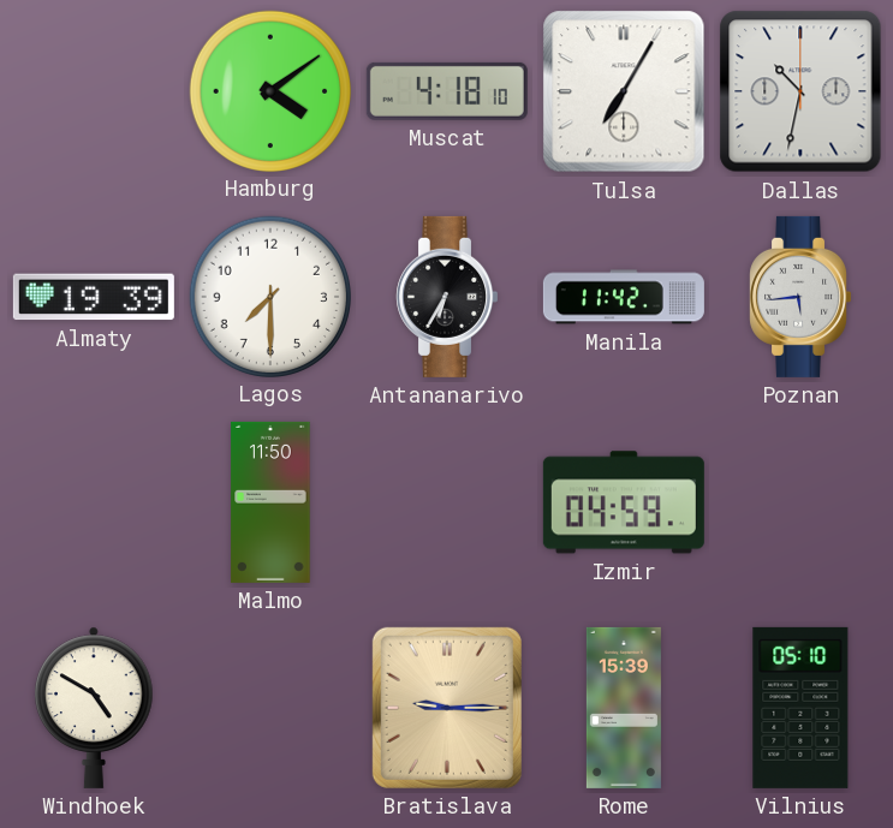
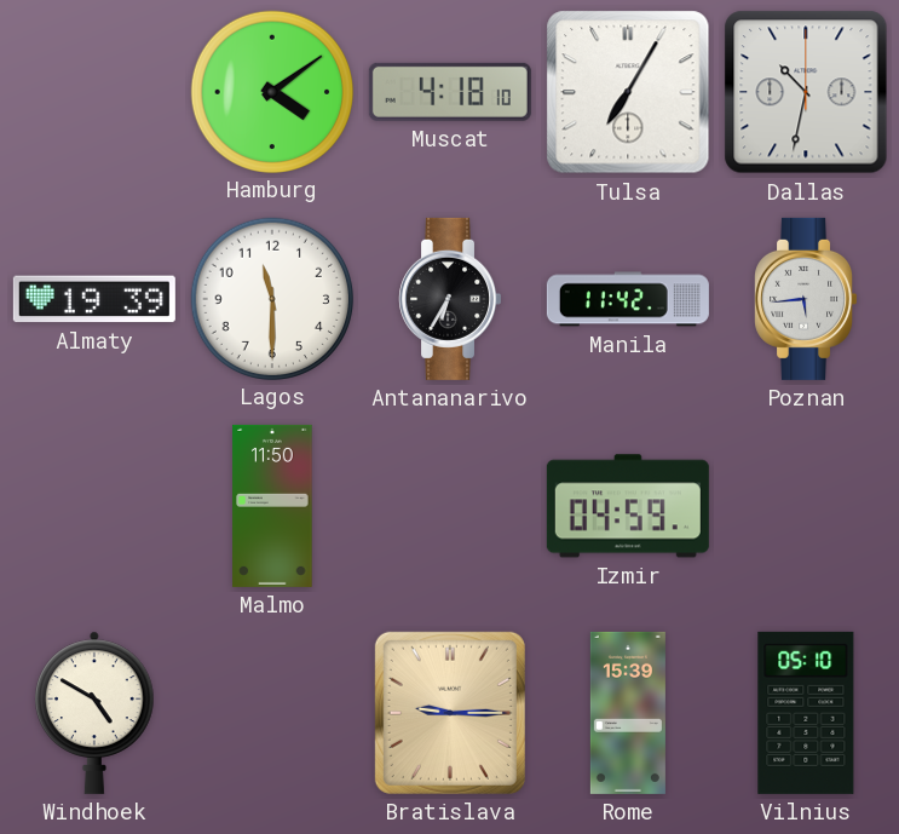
Lagos: 7:30 -> 11:30
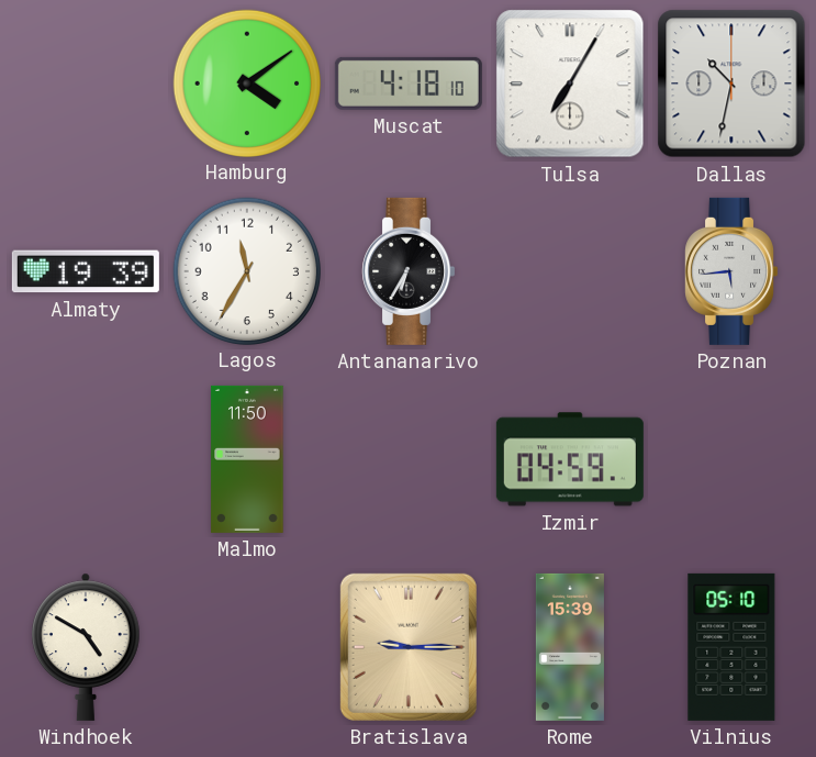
Lagos: 11:30 -> 11:35
Manila: 11:42 -> none
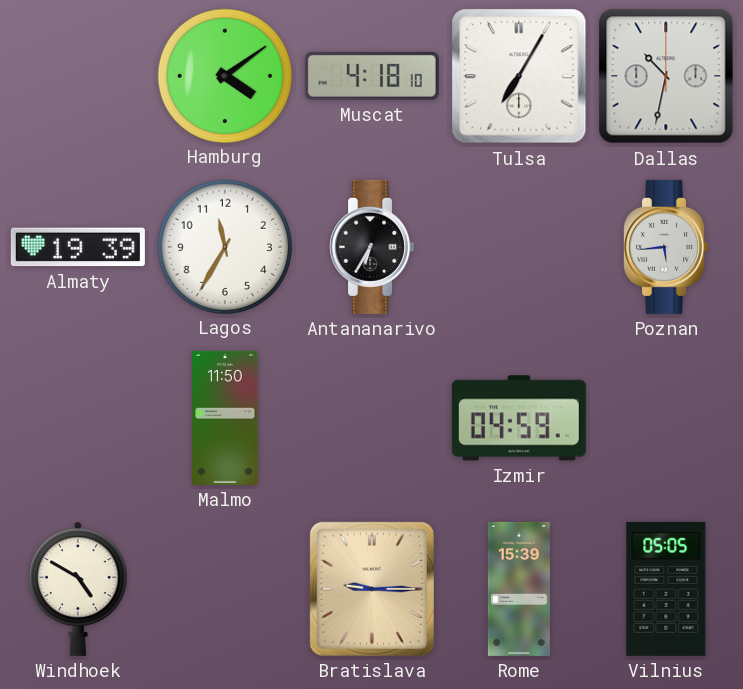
Vilnius: 05:10 -> 05:05
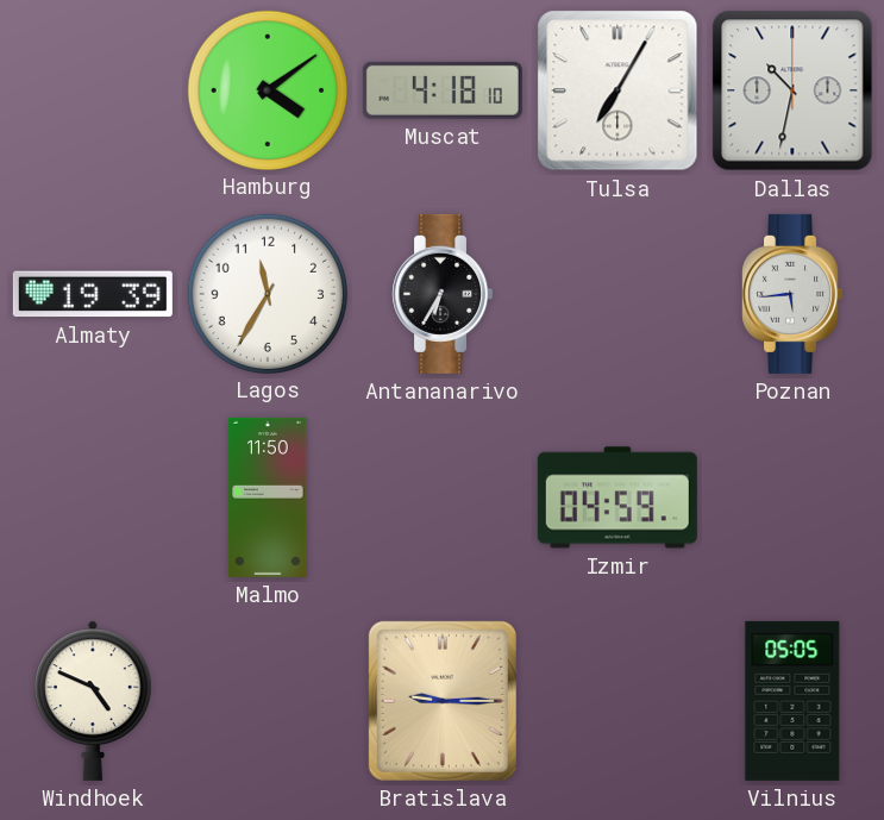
Windhoek: 4:50 -> 4:49
Rome: 15:39 -> none
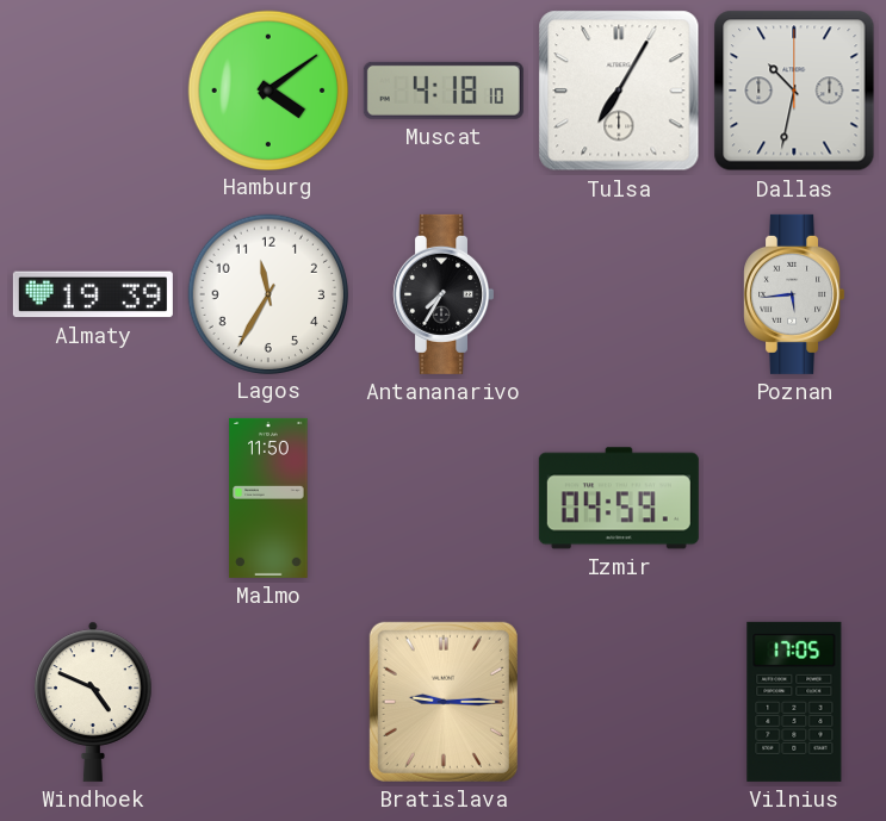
Antananarivo: 6:35 -> 7:35
Vilnius: 05:05 -> 17:05
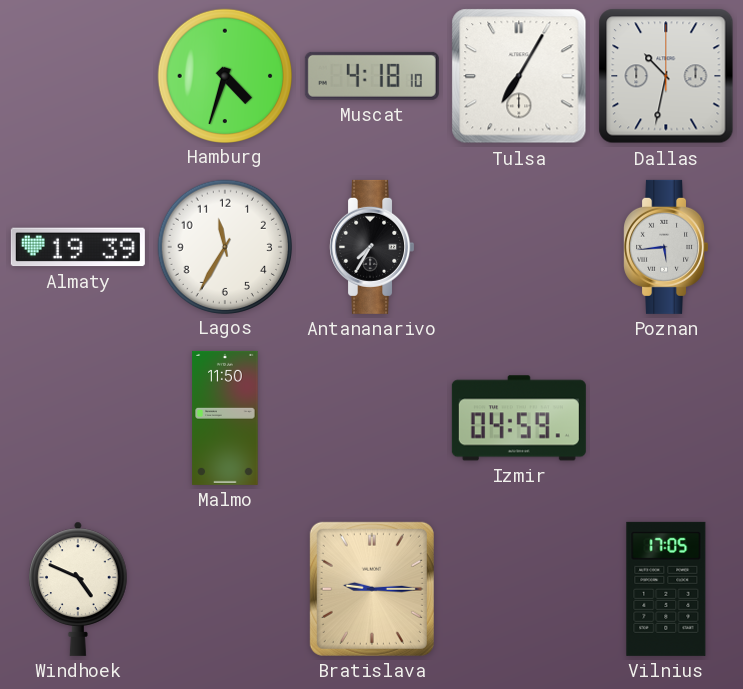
Hamburg: 4:09 -> 4:33
